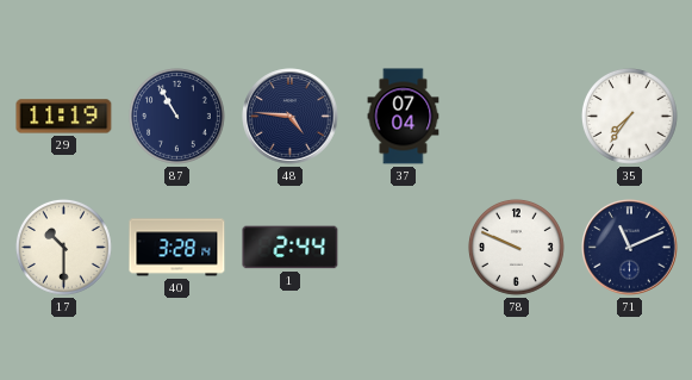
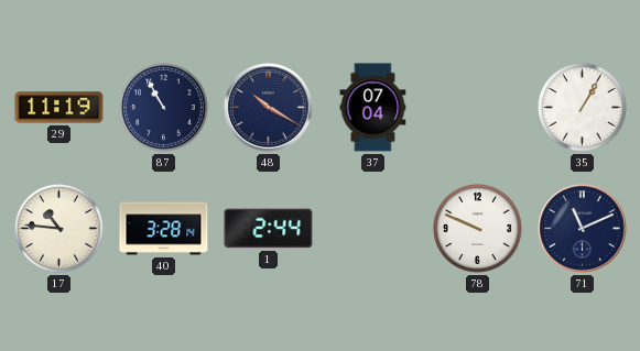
48: 4:46 -> 10:20
35: 7:36 -> 1:05
17: 10:30 -> 10:46
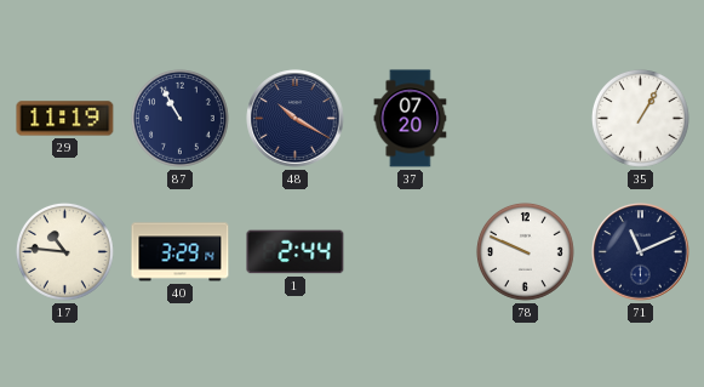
37: 07:04 -> 07:20
40: 3:28 -> 3:29
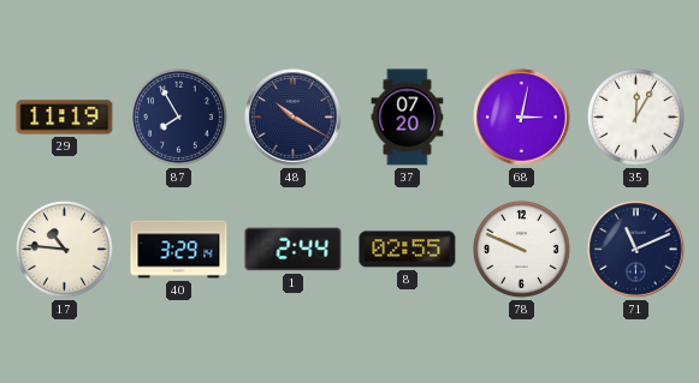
87: 10:55 -> 7:55
68: none -> 3:02
35: 1:05 -> 12:05
8: none -> 02:55
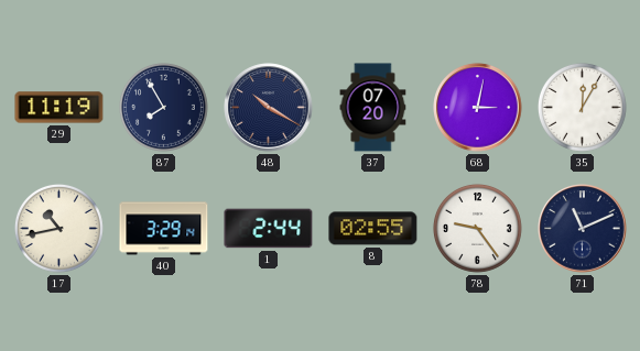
17: 10:46 -> 10:43
78: 9:49 -> 9:24
